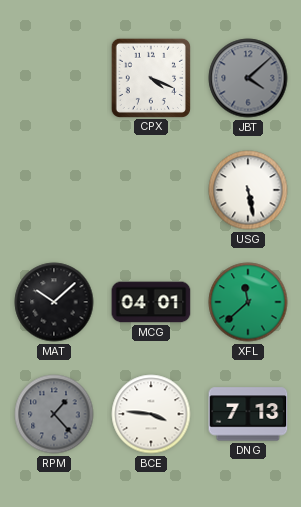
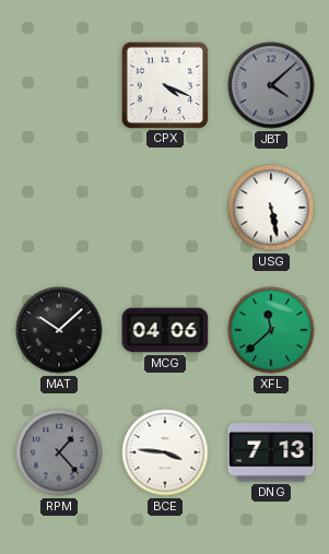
MCG: 04:01 -> 04:06
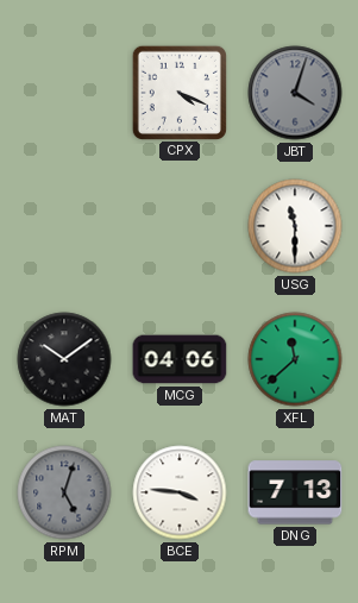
JBT: 4:08 -> 4:03
USG: 5:28 -> 11:30
MAT: 10:08 -> 10:09
RPM: 1:23 -> 5:03
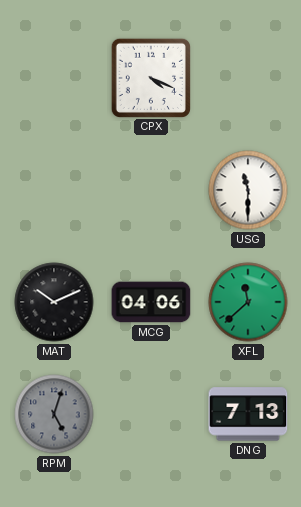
JBT: 4:03 -> none
MAT: 10:09 -> 10:11
BCE: 3:46 -> none
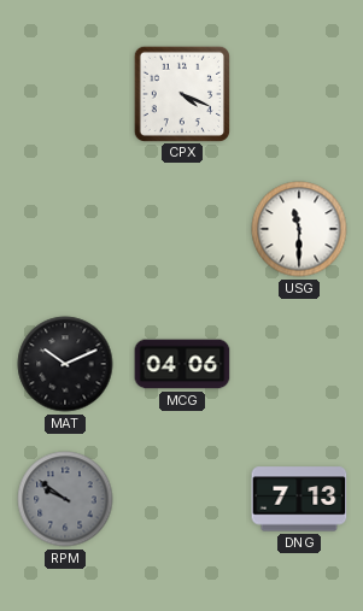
XFL: 11:38 -> none
RPM: 5:03 -> 9:51
